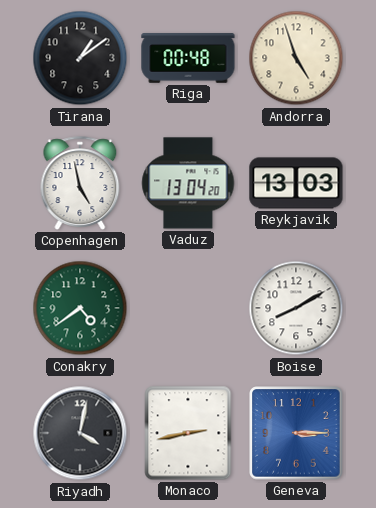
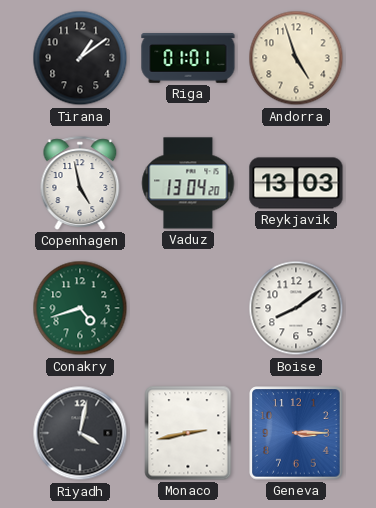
Riga: 00:48 -> 01:01
Conakry: 4:39 -> 4:42
Boise: 8:10 -> 8:09
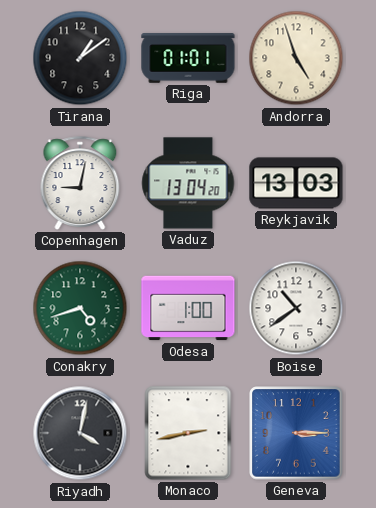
Copenhagen: 4:58 -> 9:02
Odesa: none -> 1:00
Boise: 8:09 -> 10:39
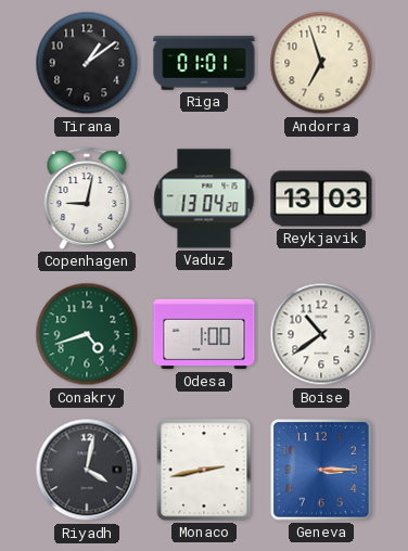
Andorra: 4:57 -> 6:57
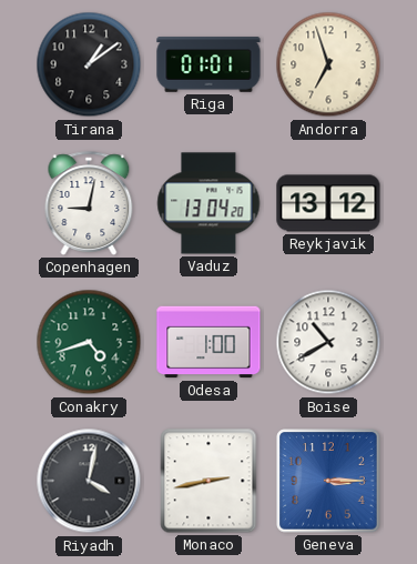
Reykjavik: 13:03 -> 13:12
Boise: 10:39 -> 10:40
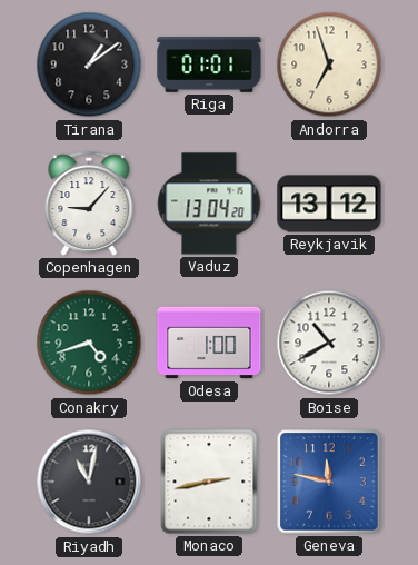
Copenhagen: 9:02 -> 9:07
Riyadh: 4:02 -> 11:02
Geneva: 3:15 -> 11:47
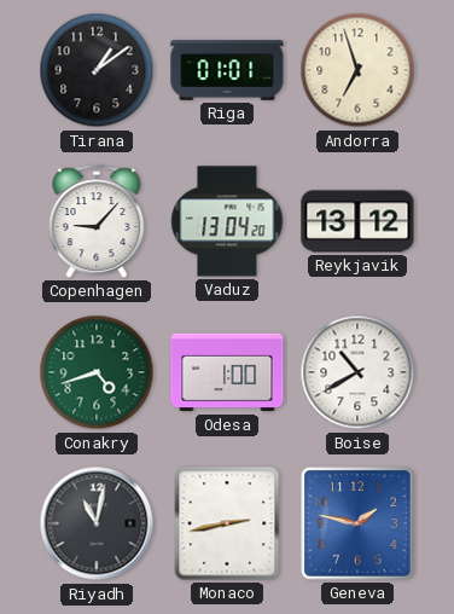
Geneva: 11:47 -> 1:47
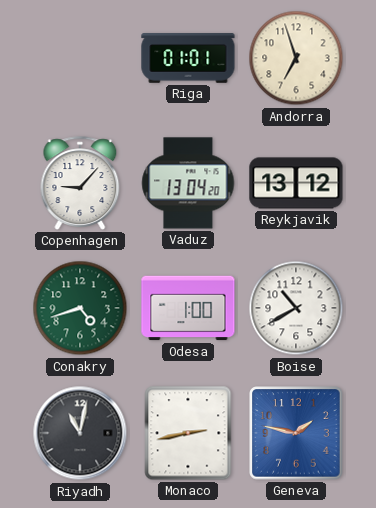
Tirana: 1:09 -> none
